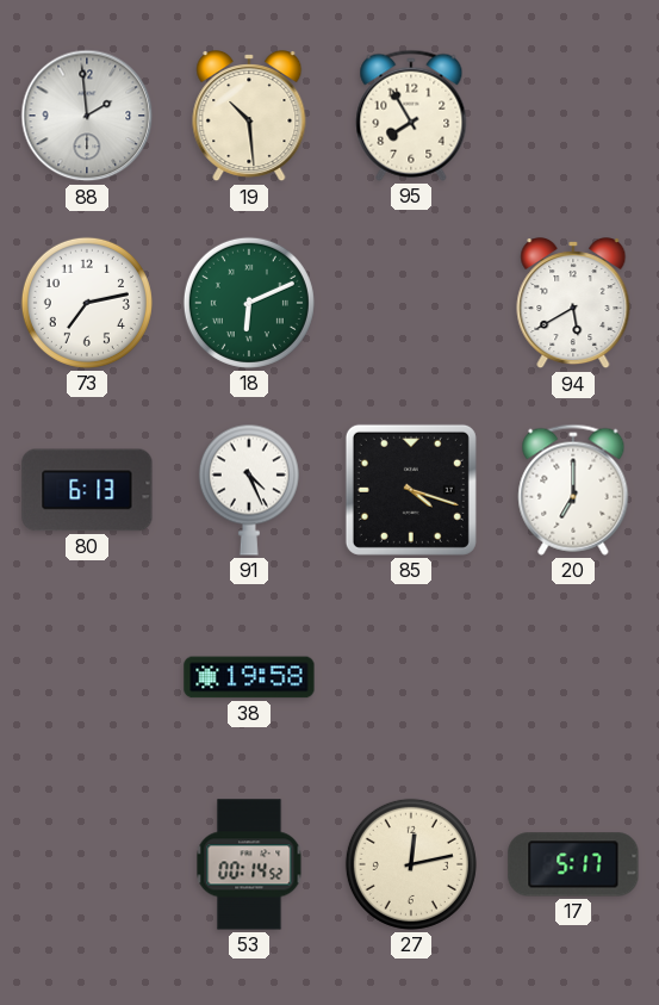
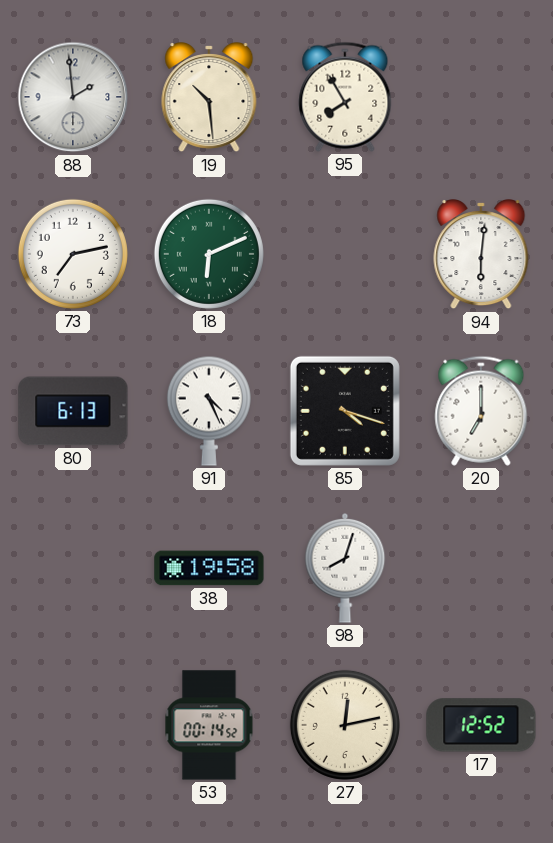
94: 5:40 -> 6:01
98: none -> 8:03
17: 5:17 -> 12:52
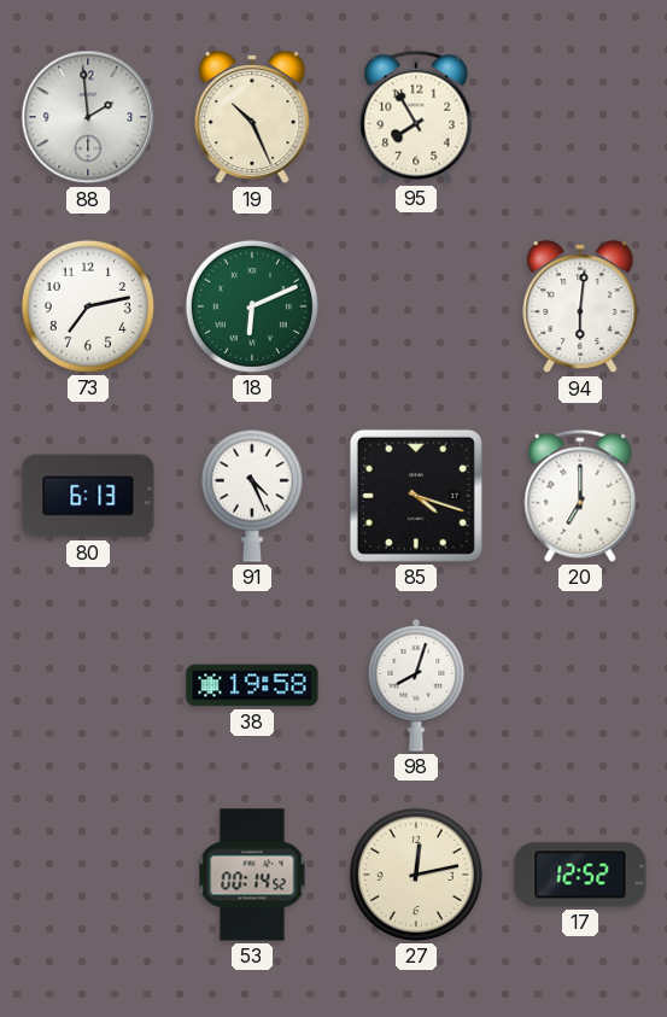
19: 10:29 -> 10:26
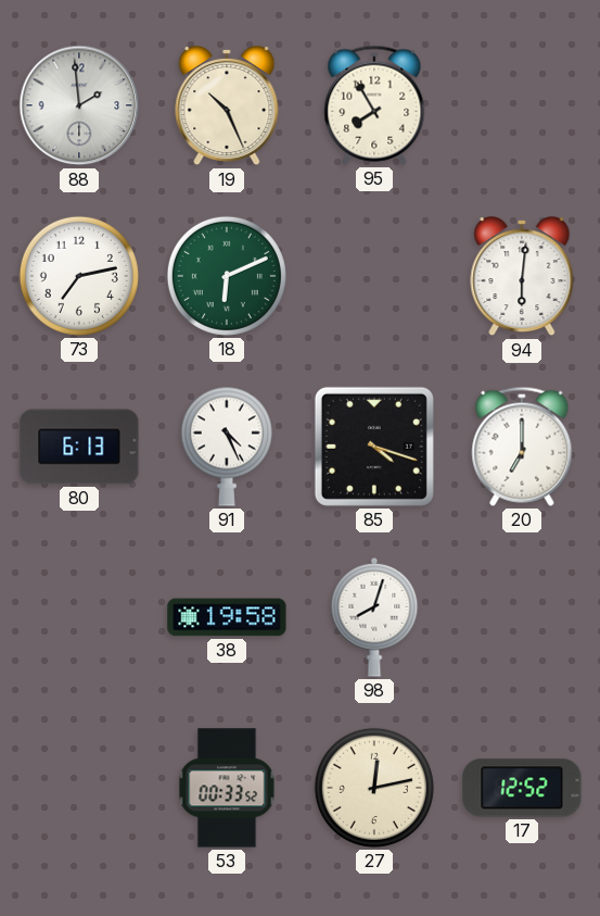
53: 00:14 -> 00:33
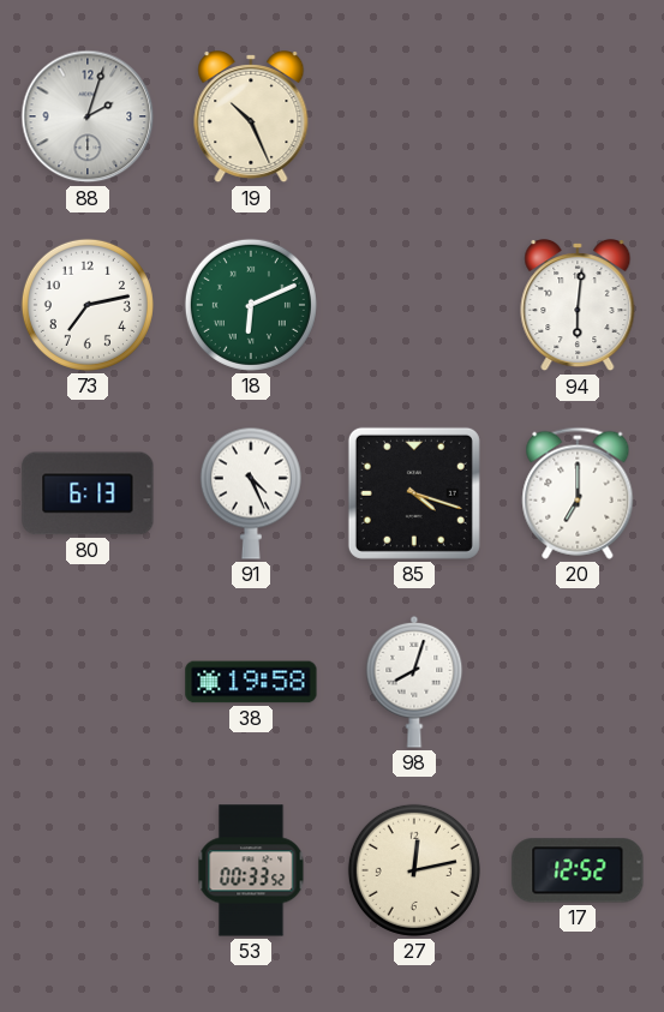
88: 1:59 -> 2:03
95: 7:55 -> none
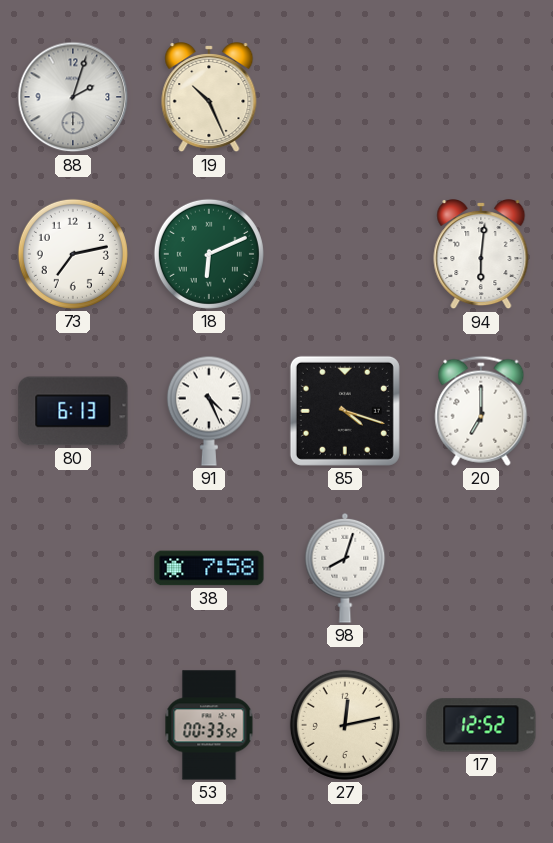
38: 19:58 -> 7:58
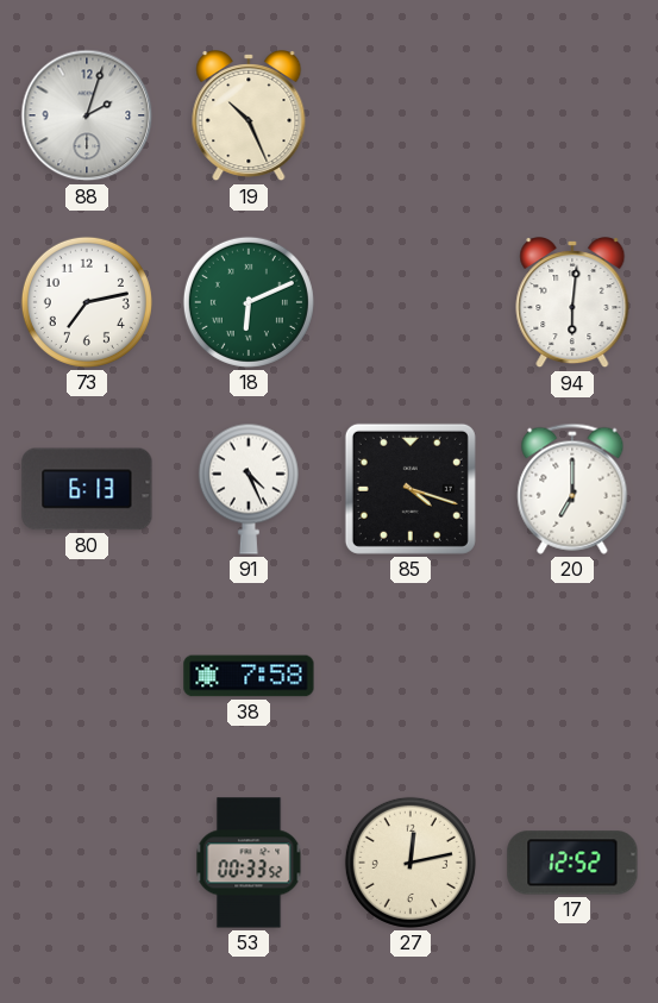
98: 8:03 -> none
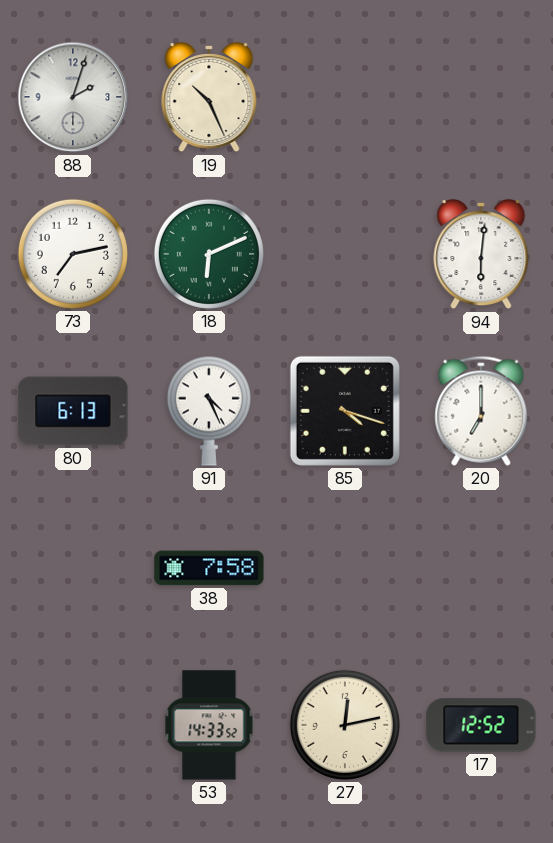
53: 00:33 -> 14:33
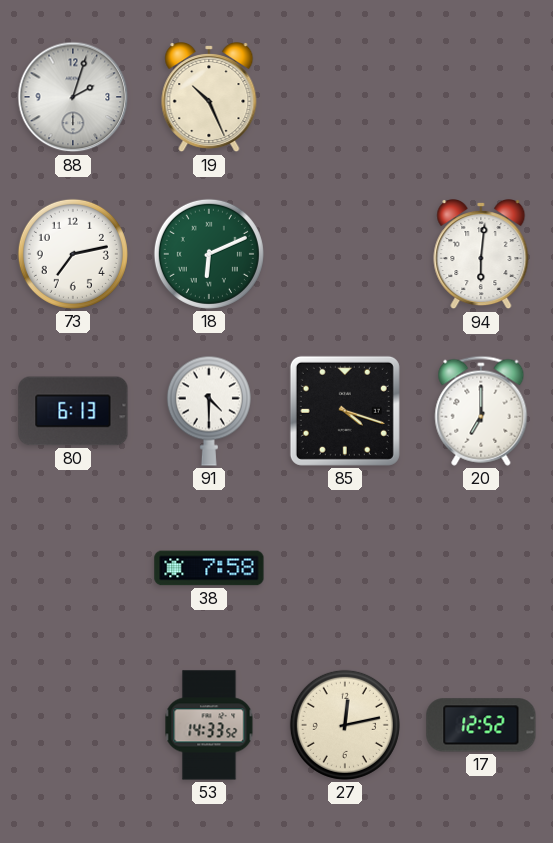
91: 4:26 -> 4:30
